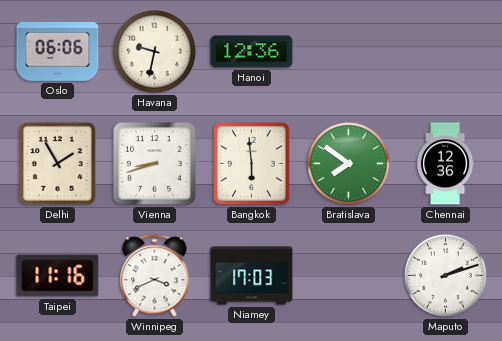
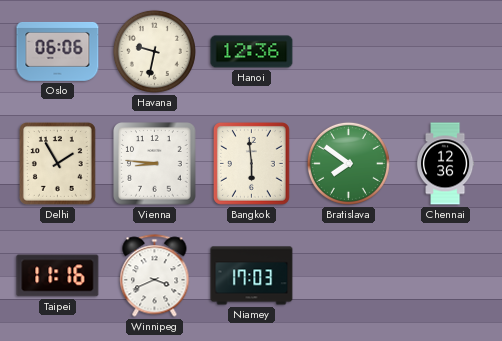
Vienna: 8:42 -> 8:46
Maputo: 2:12 -> none
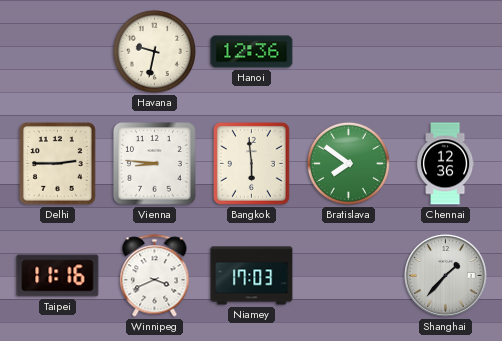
Oslo: 06:06 -> none
Delhi: 1:55 -> 2:45
Shanghai: none -> 1:37
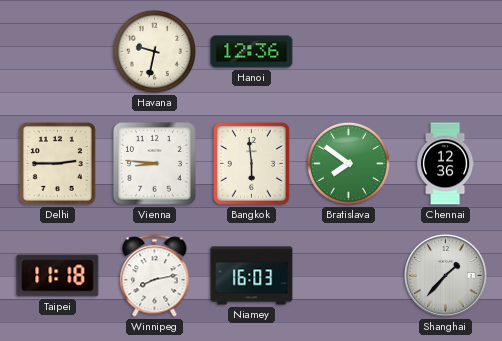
Taipei: 11:16 -> 11:18
Winnipeg: 3:41 -> 8:13
Niamey: 17:03 -> 16:03
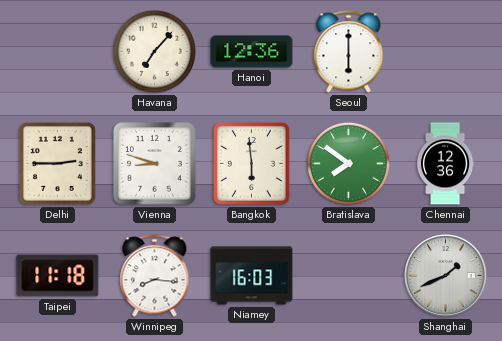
Havana: 9:32 -> 7:07
Seoul: none -> 6:00
Vienna: 8:46 -> 8:48
Winnipeg: 8:13 -> 8:16
Shanghai: 1:37 -> 1:41
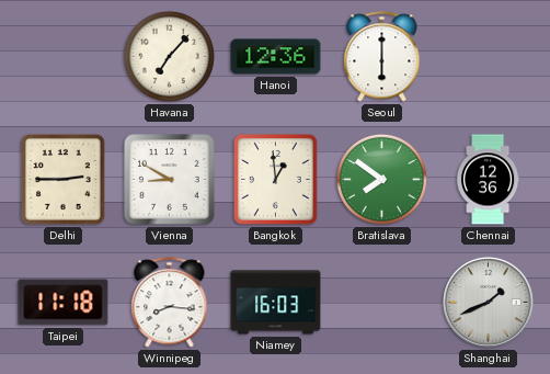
Vienna: 8:48 -> 8:50
Bangkok: 5:59 -> 12:59
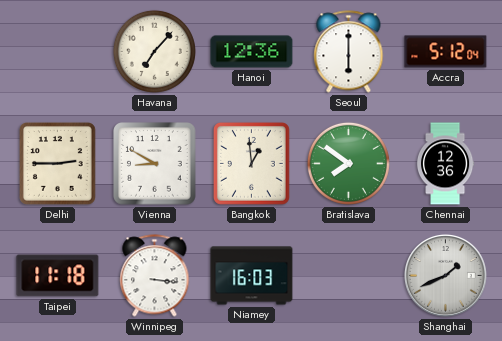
Accra: none -> 5:12
Winnipeg: 8:16 -> 3:16
